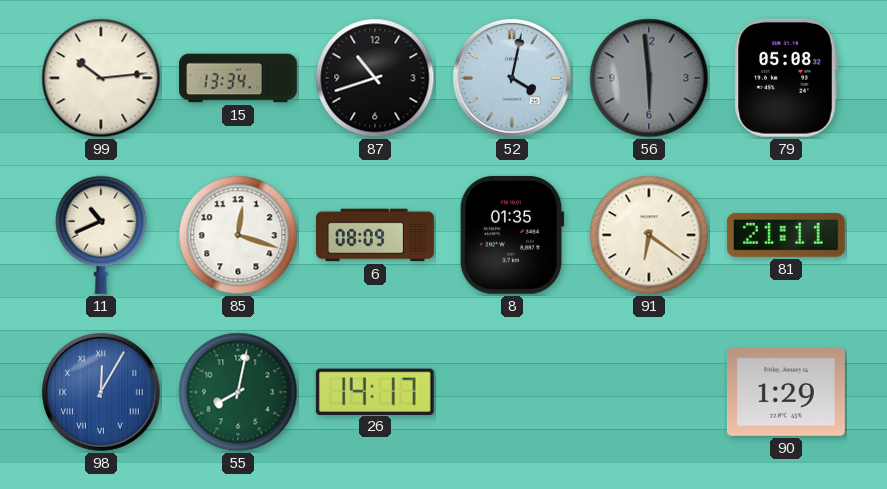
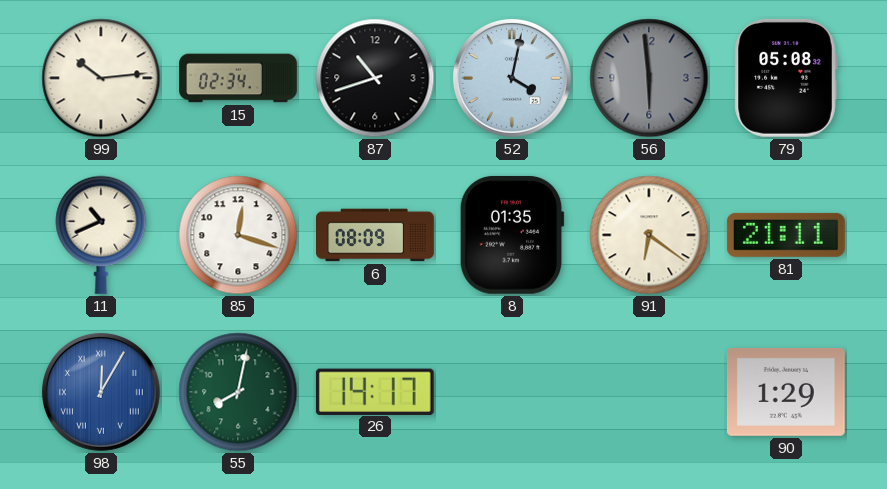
15: 13:34 -> 02:34
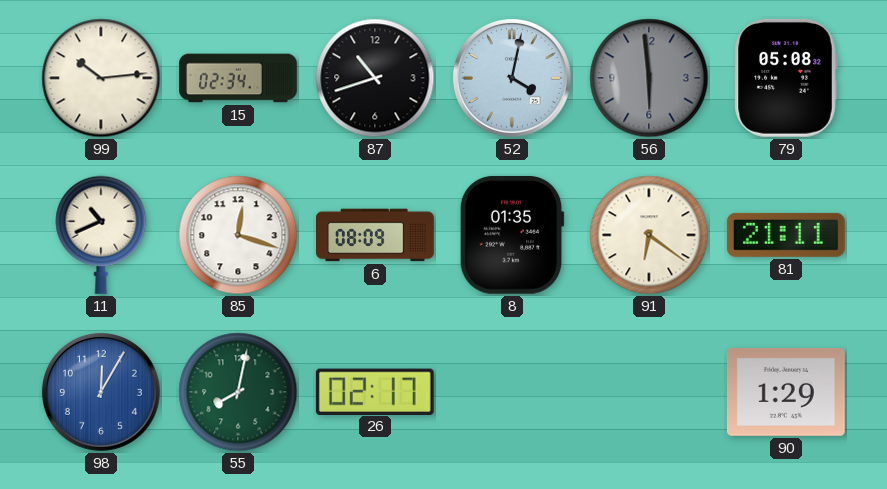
98 numerals: Roman -> Arabic
26: 14:17 -> 02:17
